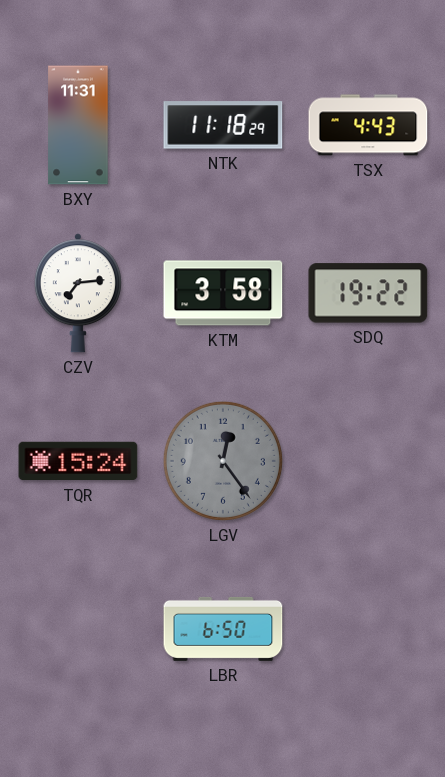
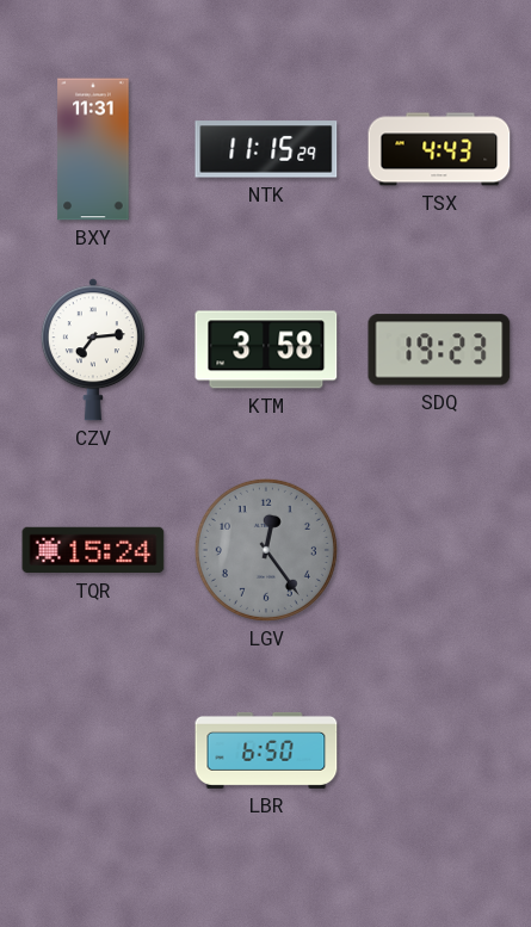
NTK: 11:18 -> 11:15
SDQ: 19:22 -> 19:23
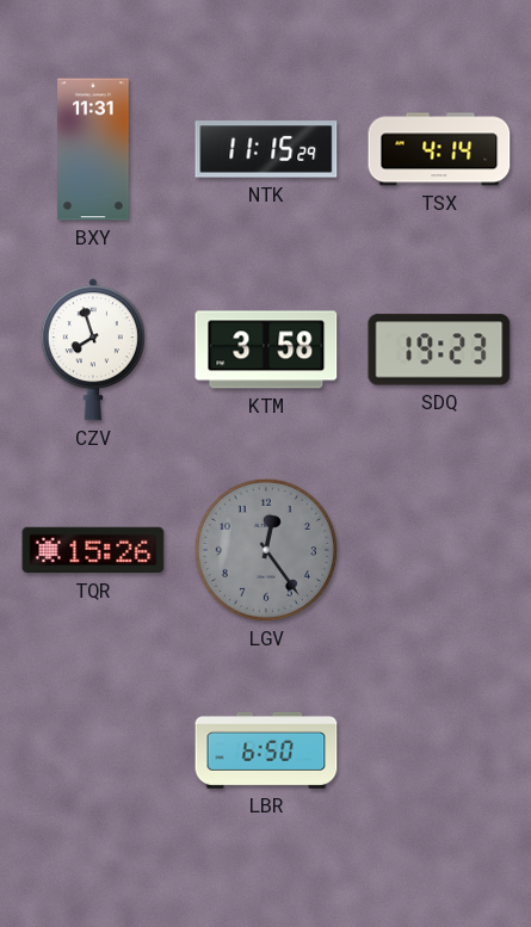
TSX: 4:43 -> 4:14
CZV: 7:14 -> 7:57
TQR: 15:24 -> 15:26
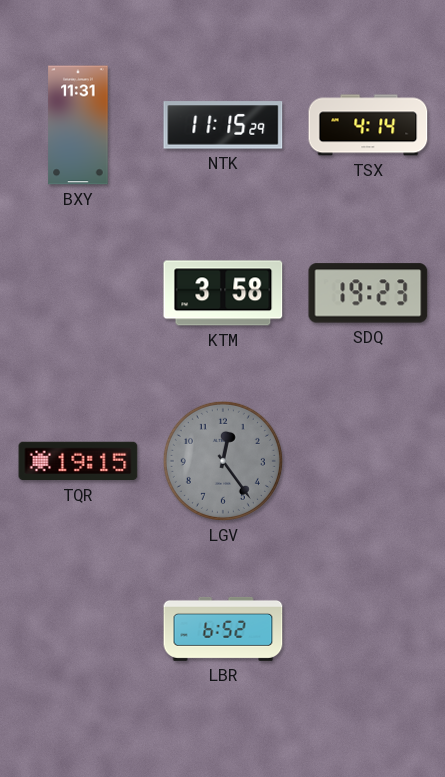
CZV: 7:57 -> none
TQR: 15:26 -> 19:15
LBR: 6:50 -> 6:52
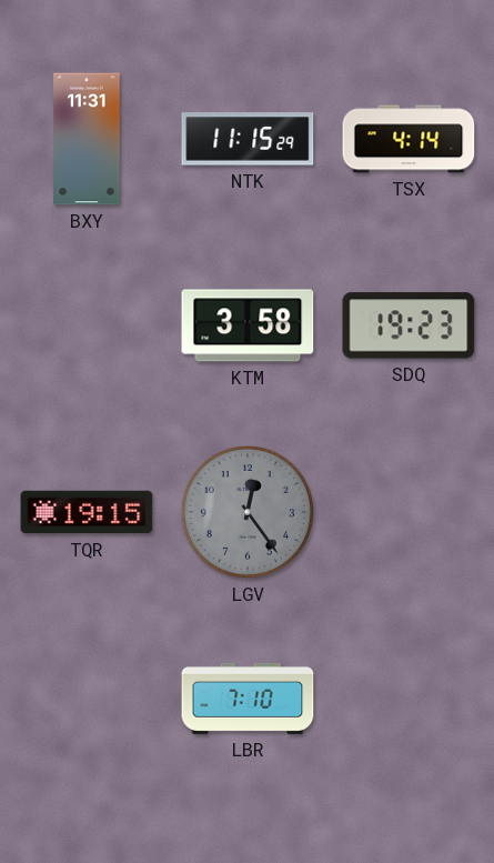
LBR: 6:52 -> 7:10
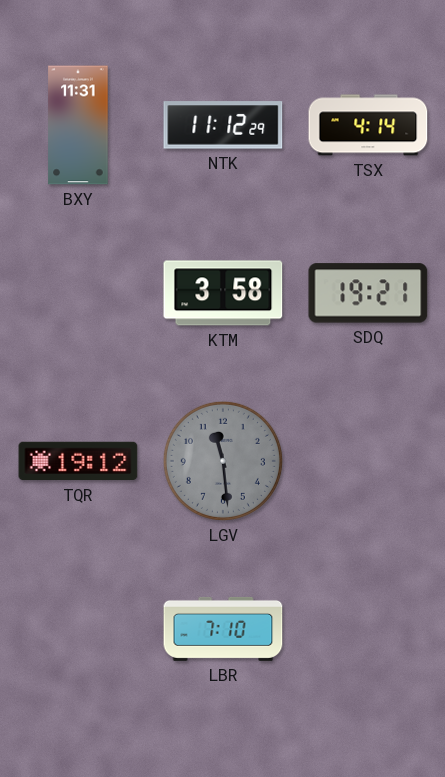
NTK: 11:15 -> 11:12
SDQ: 19:23 -> 19:21
TQR: 19:15 -> 19:12
LGV: 12:24 -> 11:29
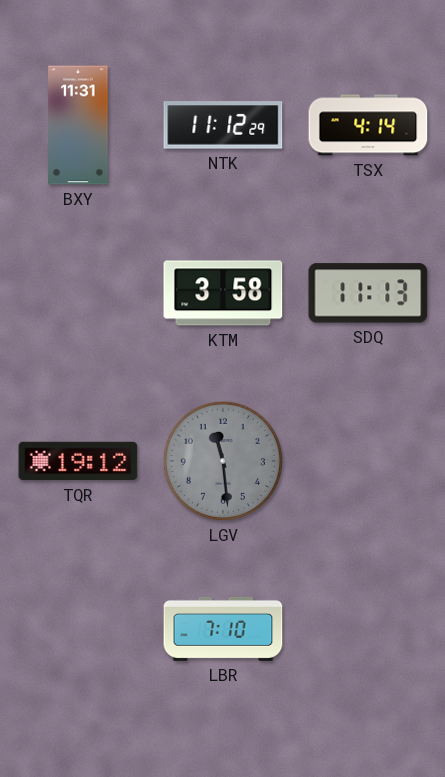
SDQ: 19:21 -> 11:13
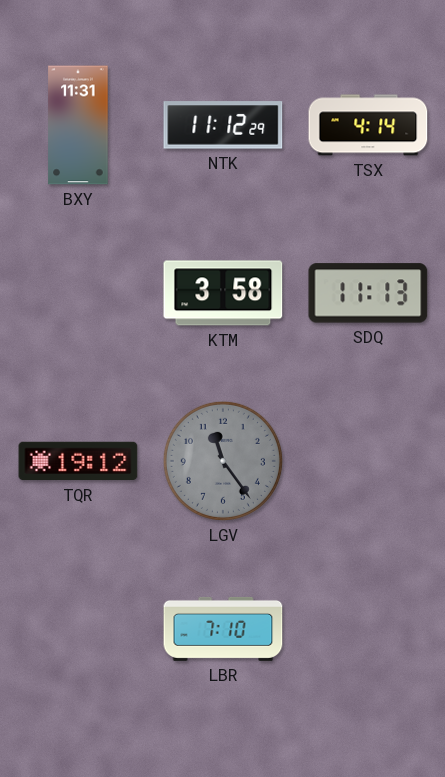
LGV: 11:29 -> 11:24
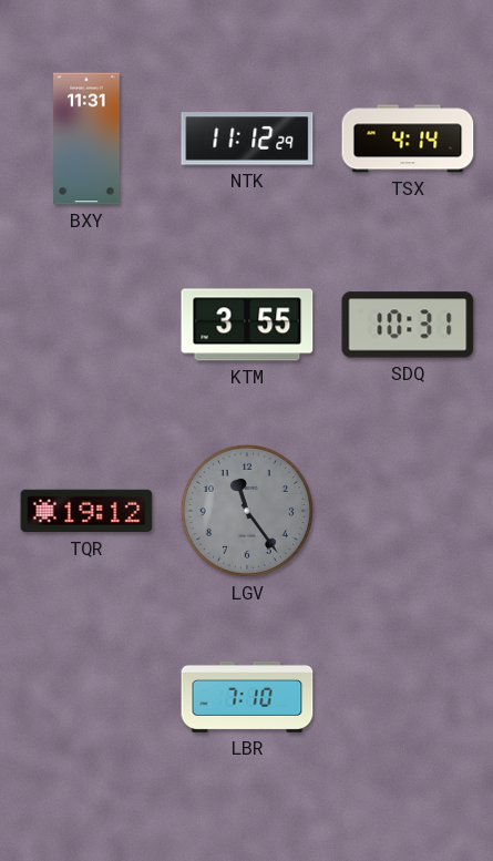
KTM: 3:58 -> 3:55
SDQ: 11:13 -> 10:31
